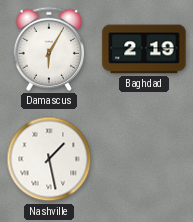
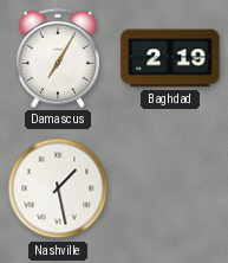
Damascus: 6:05 -> 7:05
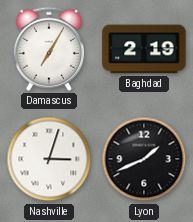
Nashville: 1:28 -> 3:03
Lyon: none -> 1:41
